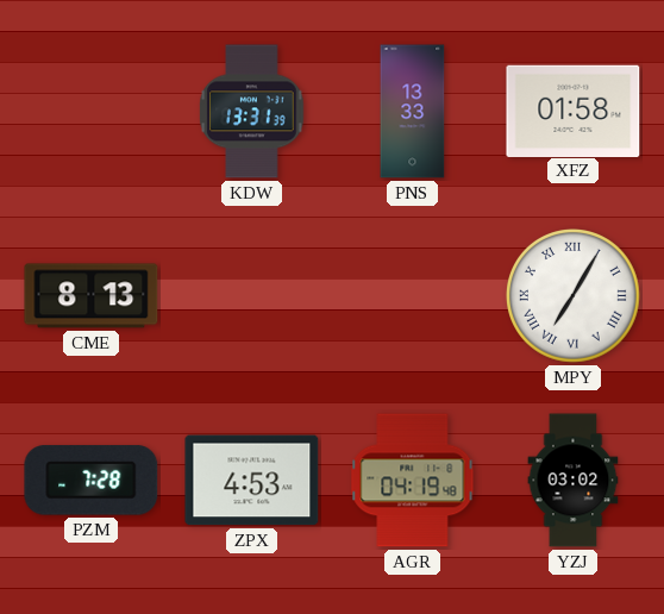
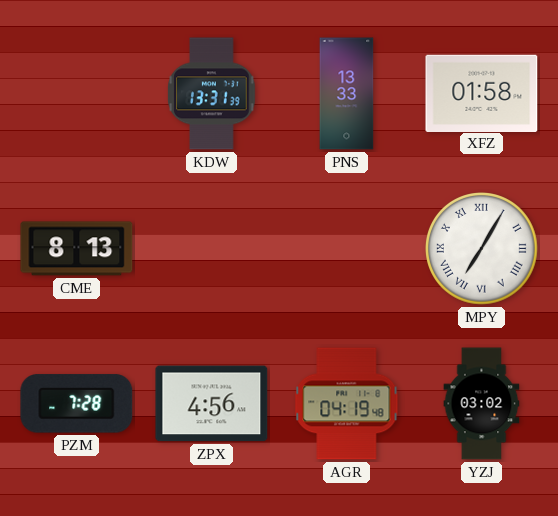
ZPX: 4:53 -> 4:56
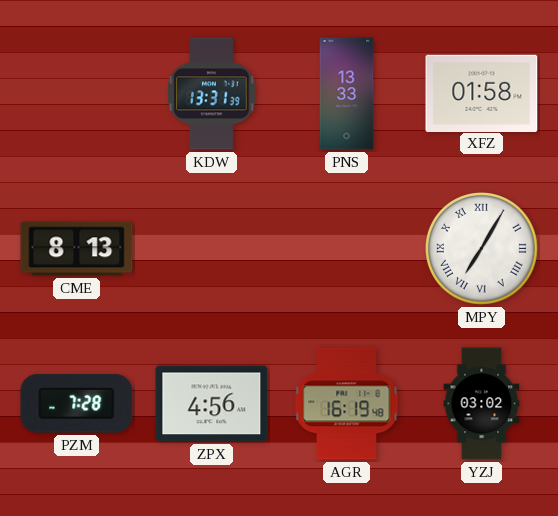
AGR: 04:19 -> 16:19
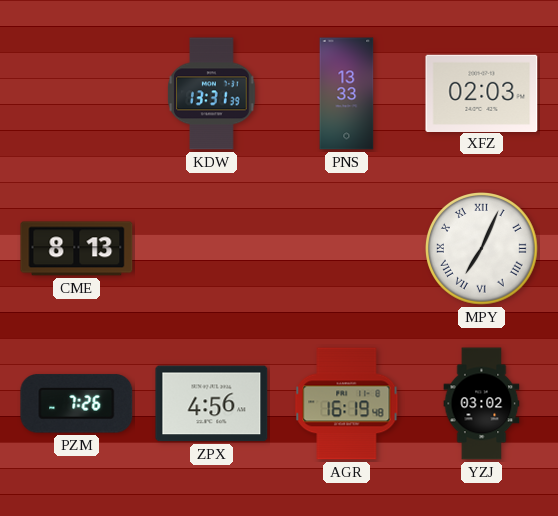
XFZ: 01:58 -> 02:03
MPY: 7:05 -> 7:04
PZM: 7:28 -> 7:26
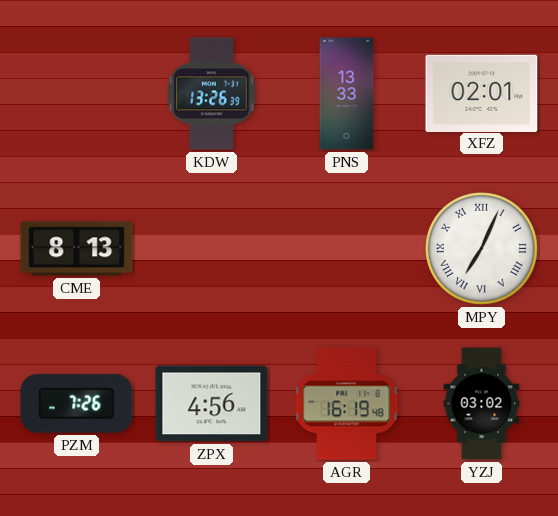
KDW: 13:31 -> 13:26
XFZ: 02:03 -> 02:01
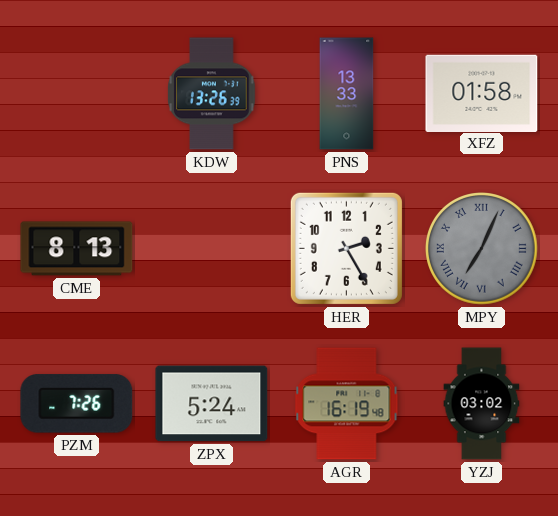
XFZ: 02:01 -> 01:58
HER: none -> 2:25
MPY dial: white -> grey
ZPX: 4:56 -> 5:24
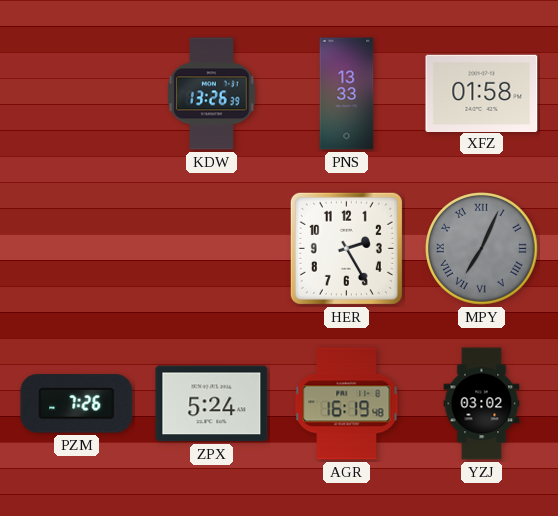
CME: 8:13 -> none
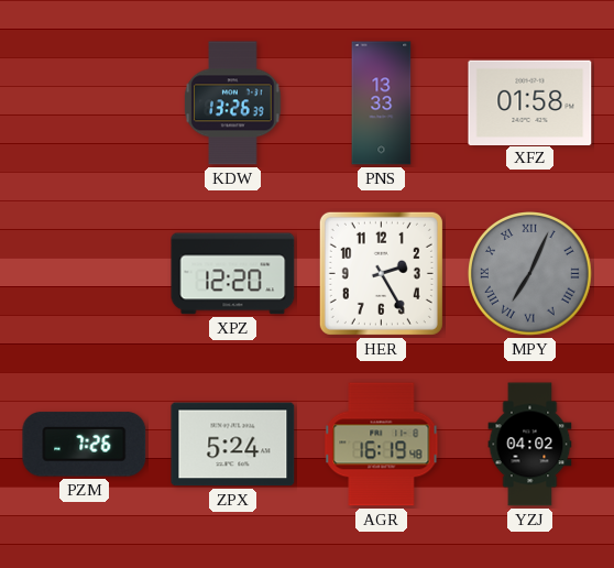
XPZ: none -> 12:20
YZJ: 03:02 -> 04:02
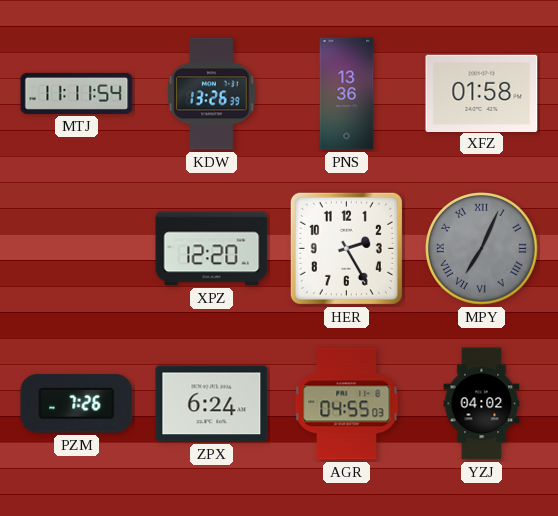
MTJ: none -> 11:11
PNS: 13:33 -> 13:36
ZPX: 5:24 -> 6:24
AGR: 16:19 -> 04:55
